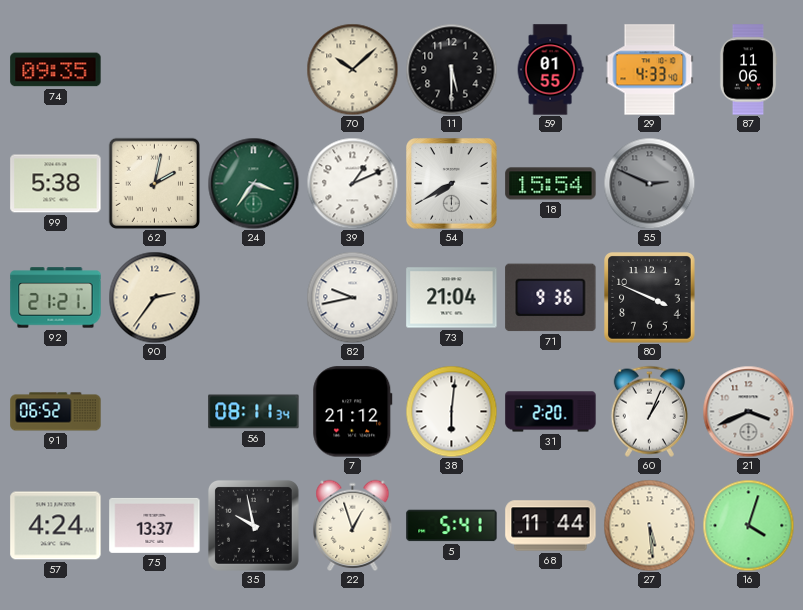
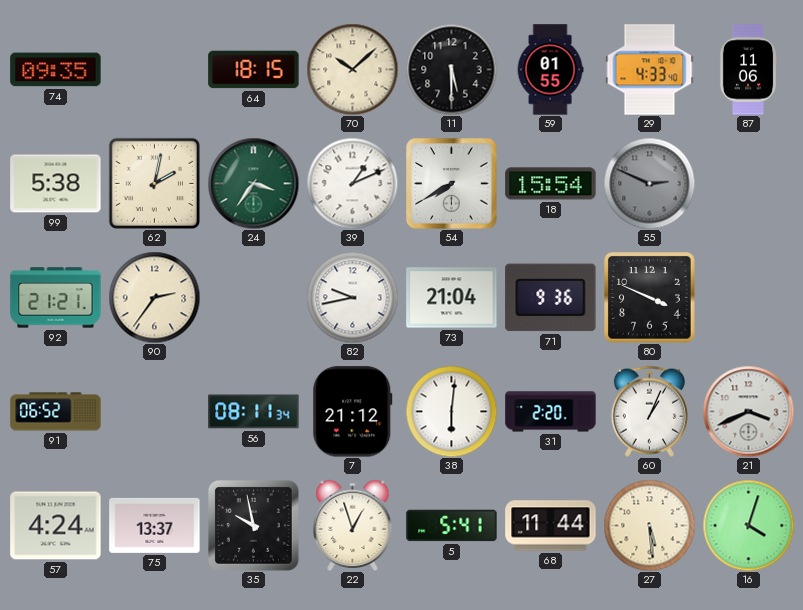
64: none -> 18:15
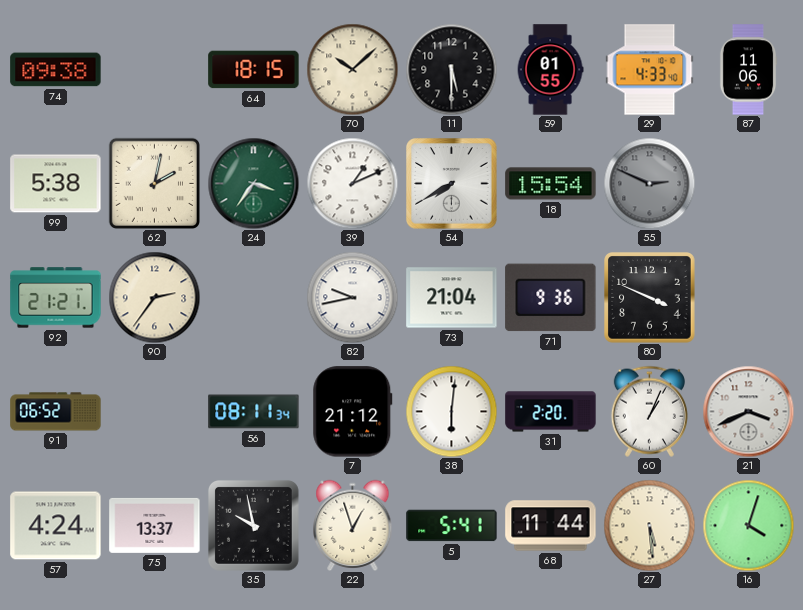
74: 09:35 -> 09:38
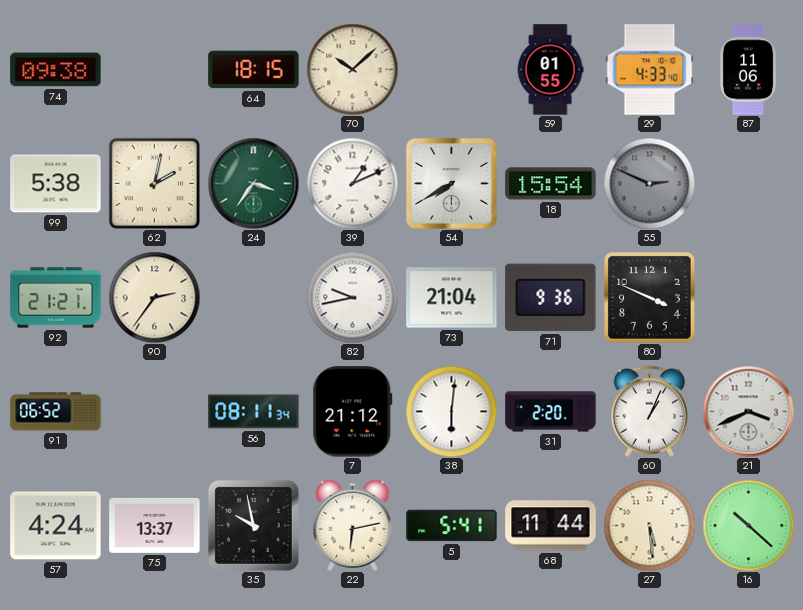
11: 5:30 -> none
22: 12:57 -> 6:13
16: 4:03 -> 10:22
